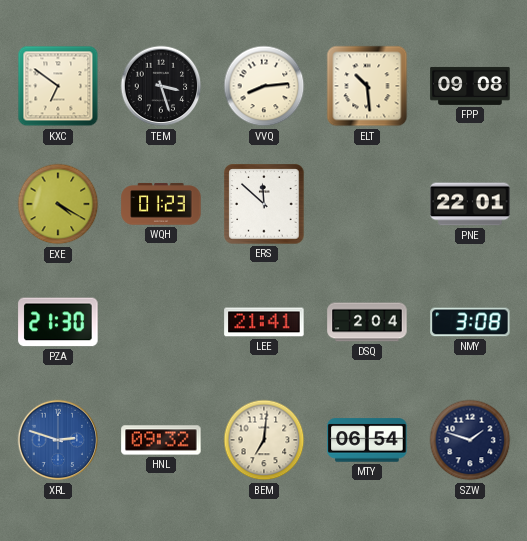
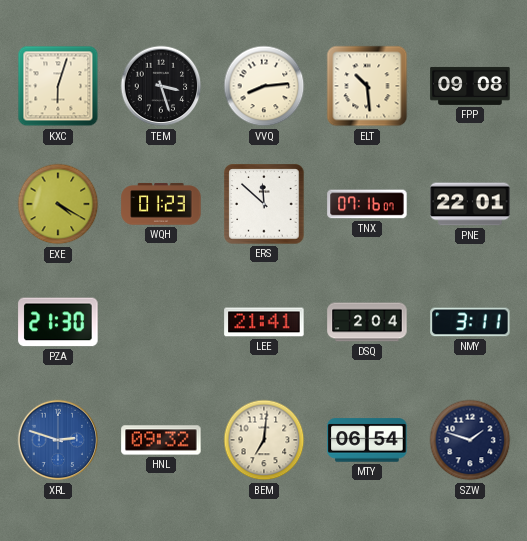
KXC: 6:51 -> 6:03
TNX: none -> 07:16
NMY: 3:08 -> 3:11
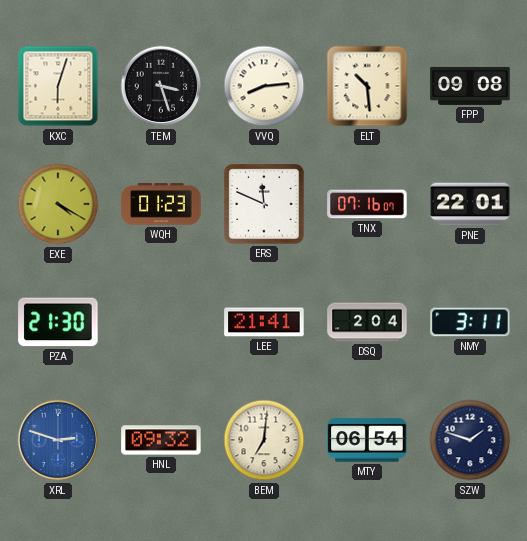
ERS: 11:52 -> 11:49
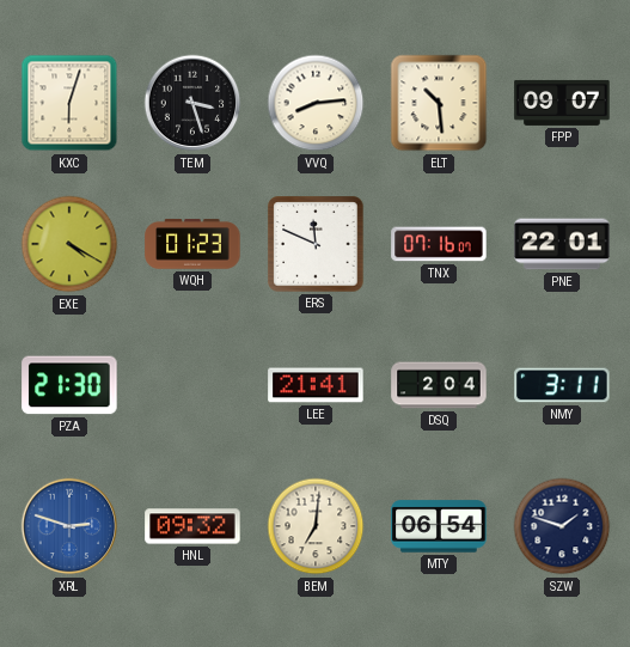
FPP: 09:08 -> 09:07
